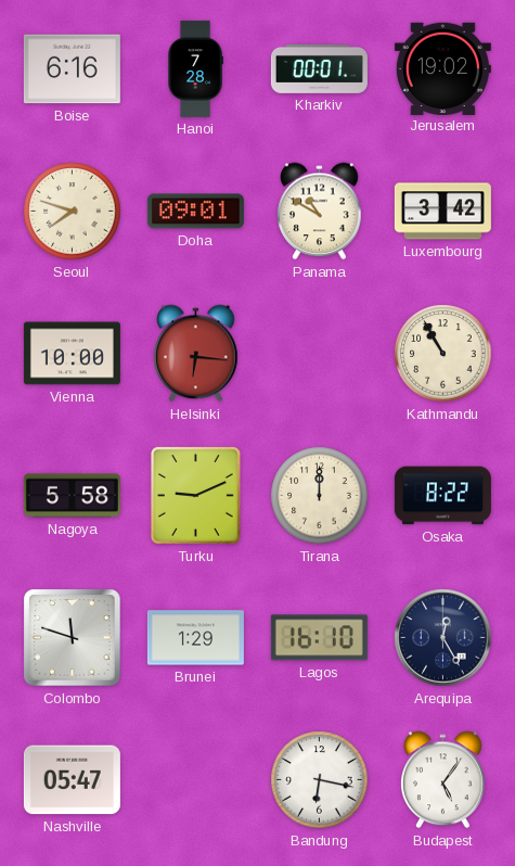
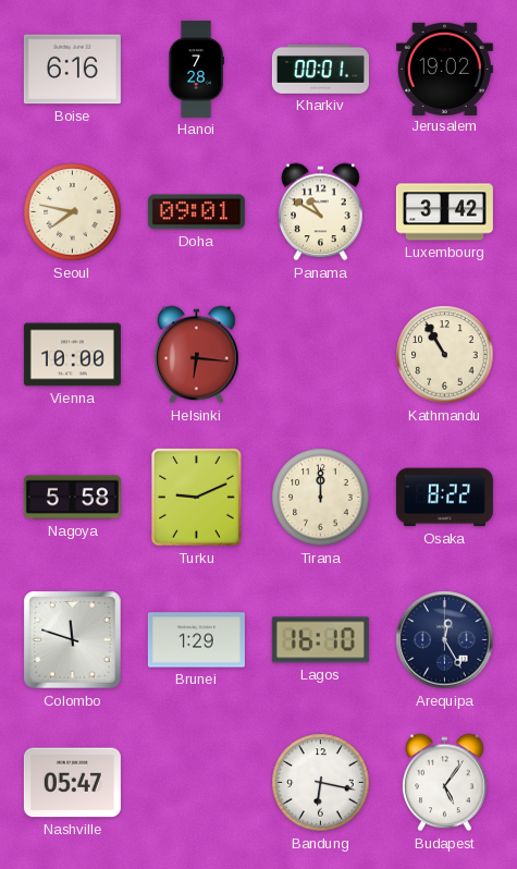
Seoul: 7:48 -> 7:47
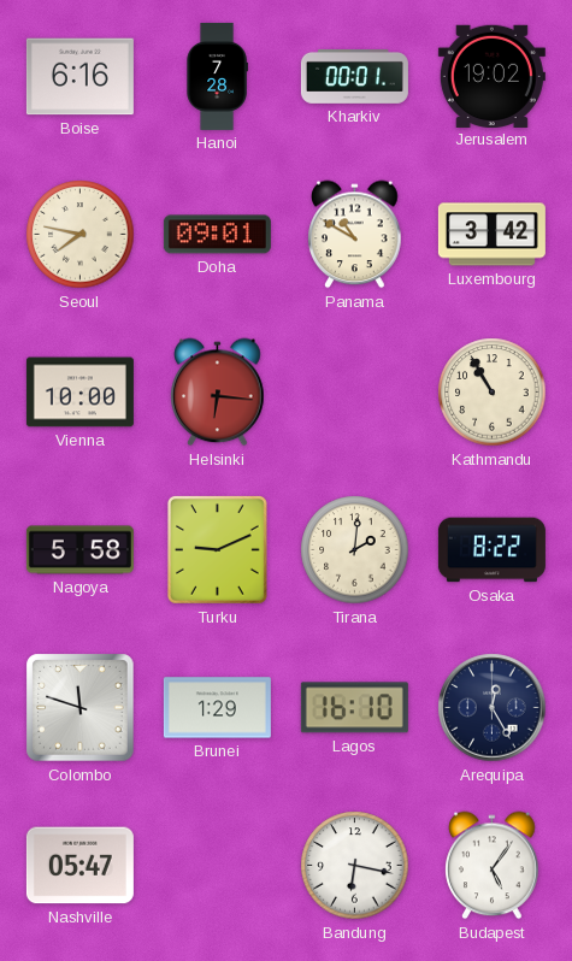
Tirana: 12:00 -> 2:01
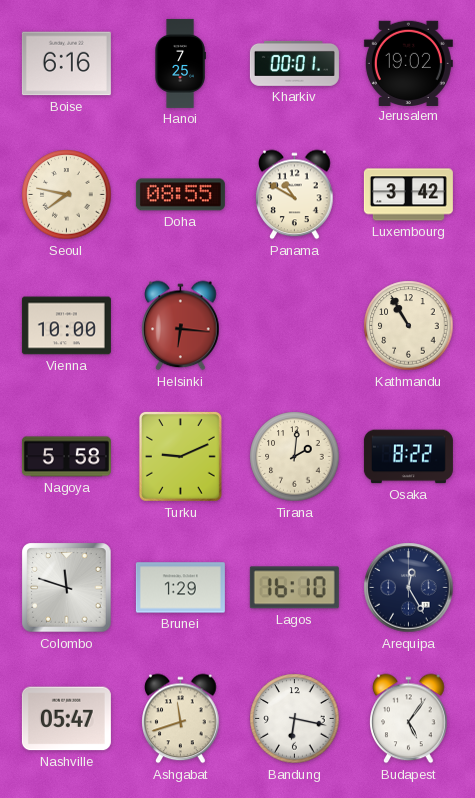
Hanoi: 7:28 -> 7:25
Doha: 09:01 -> 08:55
Ashgabat: none -> 11:42
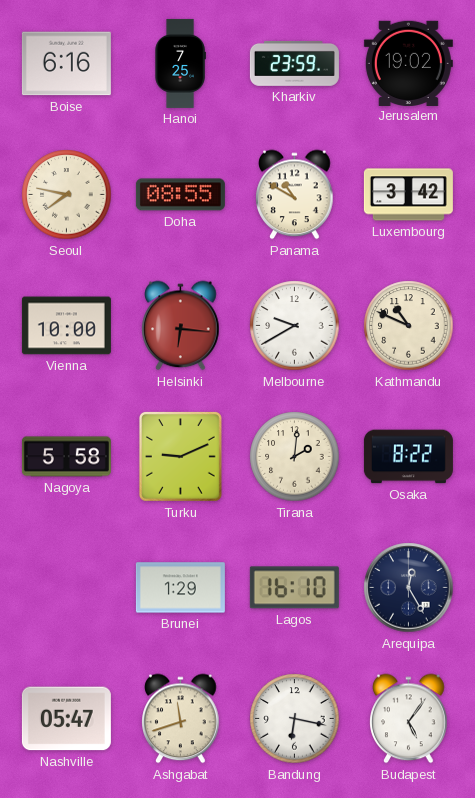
Kharkiv: 00:01 -> 23:59
Melbourne: none -> 9:40
Kathmandu: 10:55 -> 10:49
Colombo: 11:48 -> none
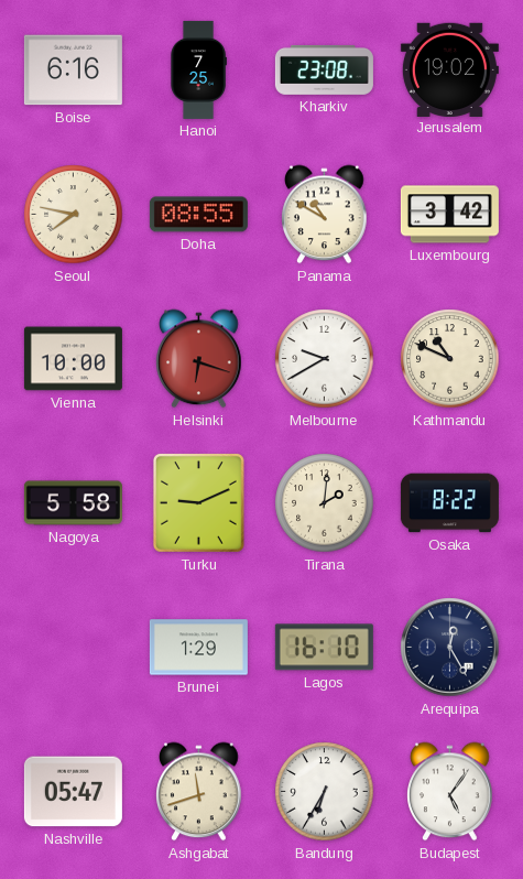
Kharkiv: 23:59 -> 23:08
Helsinki: 6:16 -> 6:18
Bandung: 6:17 -> 6:35
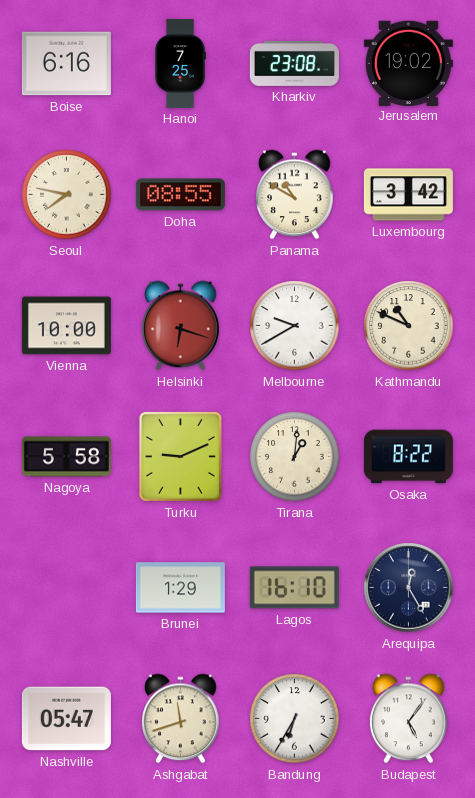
Tirana: 2:01 -> 1:01
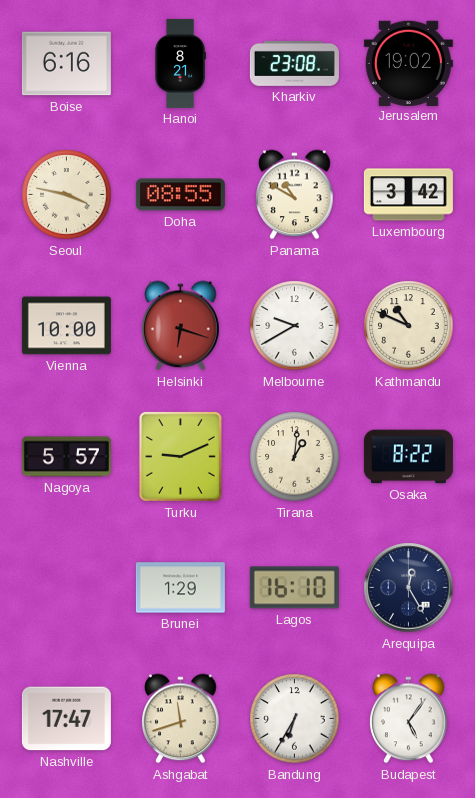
Hanoi: 7:25 -> 8:21
Seoul: 7:47 -> 3:47
Nagoya: 5:58 -> 5:57
Nashville: 05:47 -> 17:47
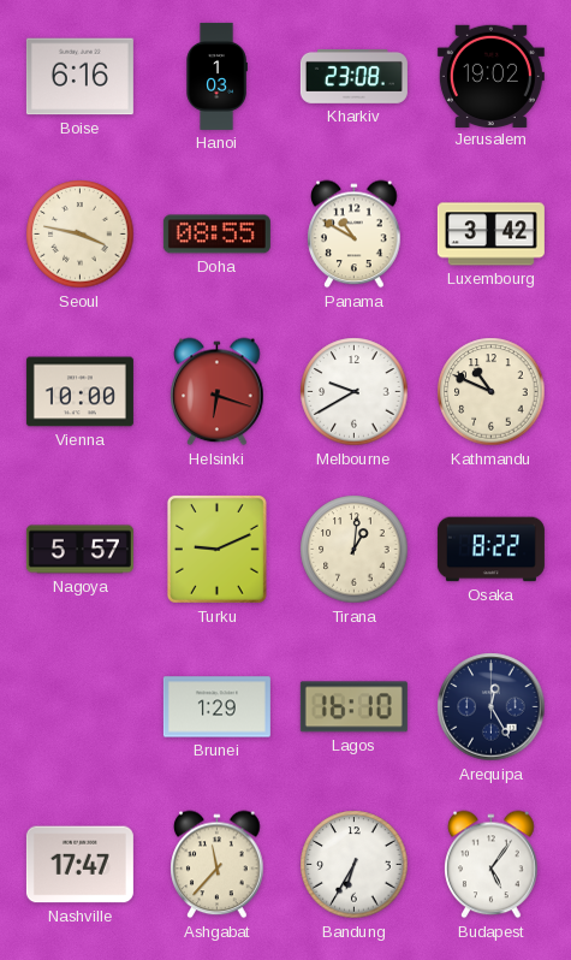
Hanoi: 8:21 -> 1:03
Ashgabat: 11:42 -> 11:37
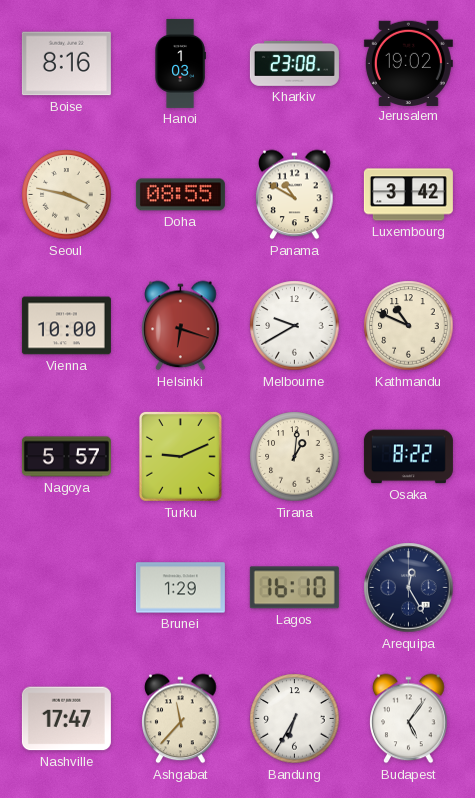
Boise: 6:16 -> 8:16
